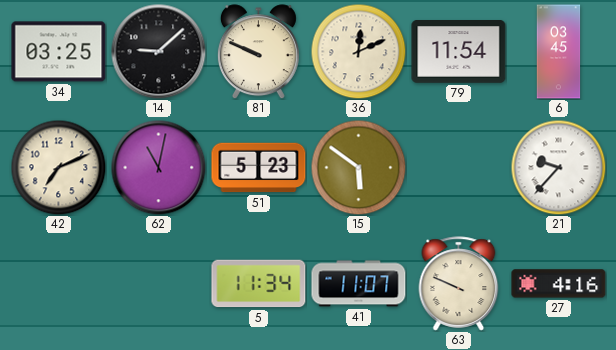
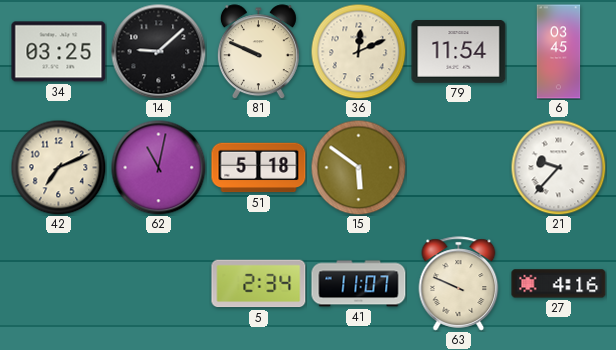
51: 5:23 -> 5:18
5: 11:34 -> 2:34
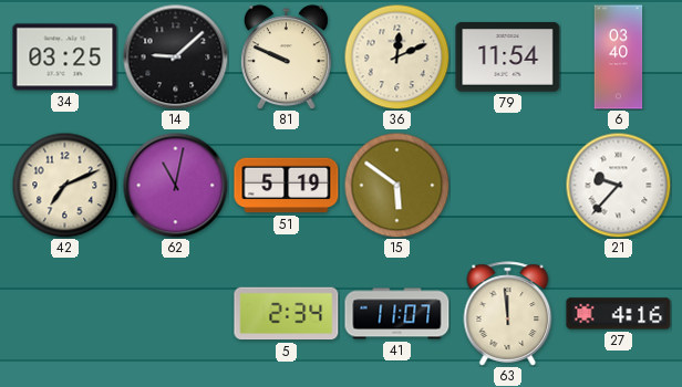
6: 03:45 -> 03:40
51: 5:18 -> 5:19
63: 9:49 -> 11:59
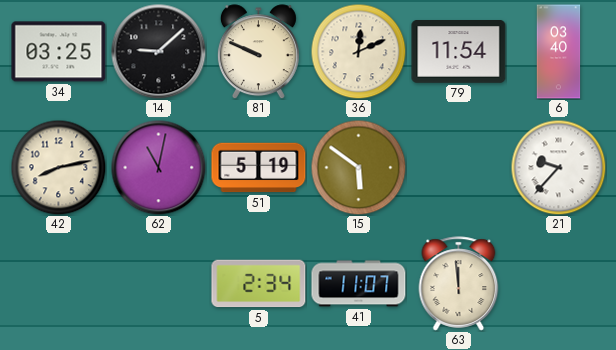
42: 7:11 -> 8:13
27: 4:16 -> none
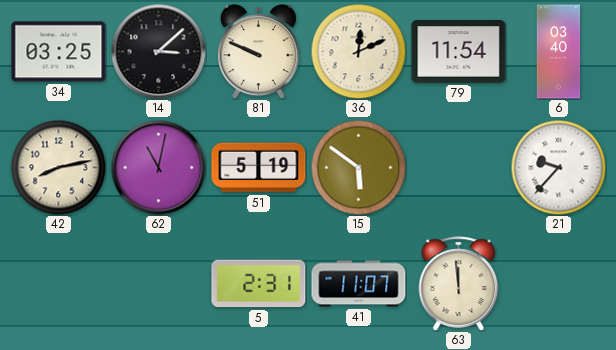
14: 9:08 -> 3:08
5: 2:34 -> 2:31
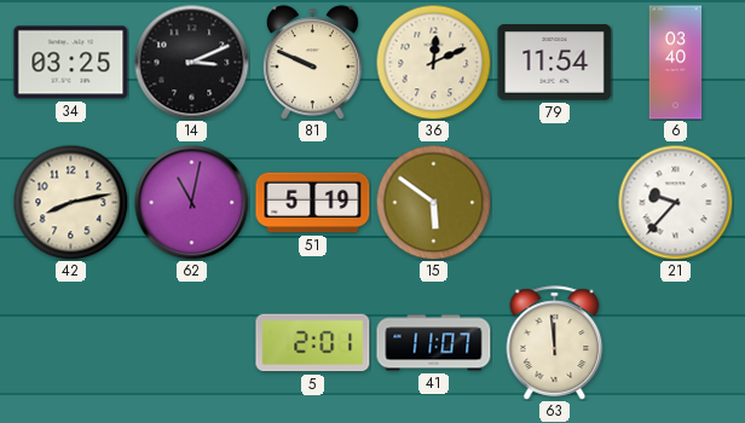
14: 3:08 -> 3:11
5: 2:31 -> 2:01
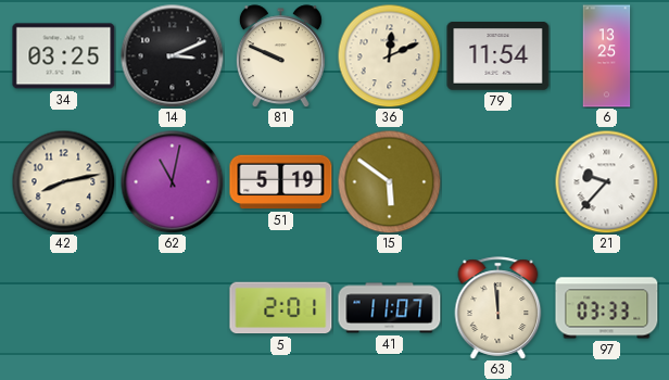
6: 03:40 -> 13:25
97: none -> 03:33
